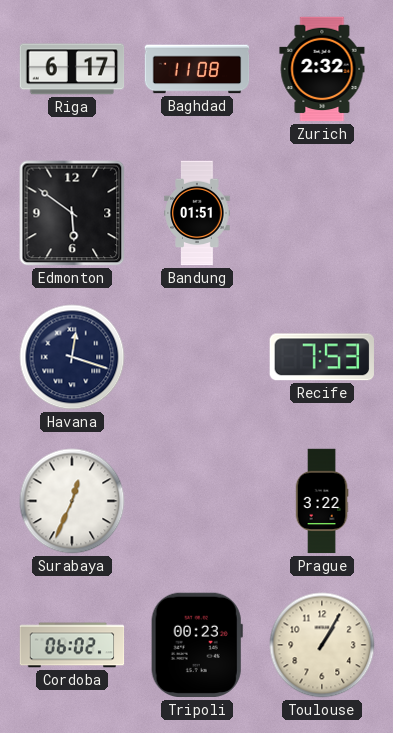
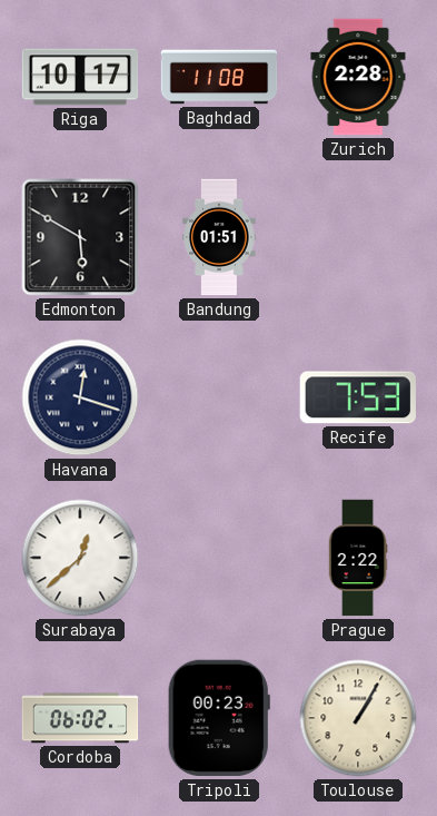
Riga: 6:17 -> 10:17
Zurich: 2:32 -> 2:28
Edmonton: 5:51 -> 5:50
Surabaya: 12:34 -> 12:38
Prague: 3:22 -> 2:22
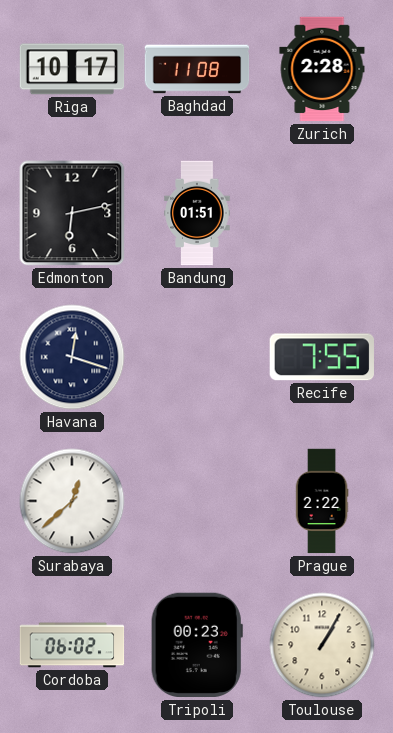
Edmonton: 5:50 -> 6:13
Recife: 7:53 -> 7:55
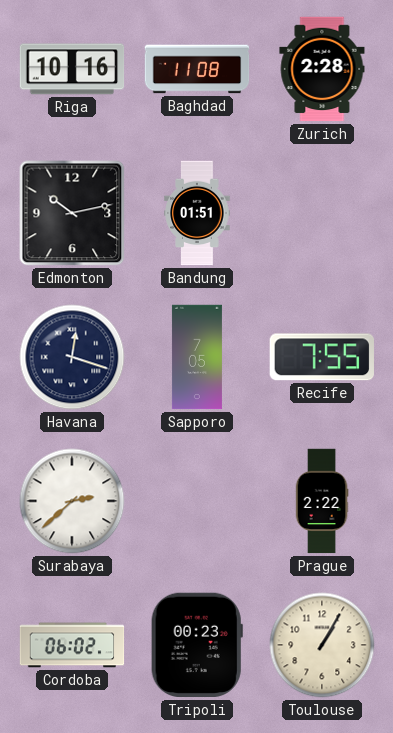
Riga: 10:17 -> 10:16
Edmonton: 6:13 -> 10:13
Sapporo: none -> 7:05
Surabaya: 12:38 -> 2:38
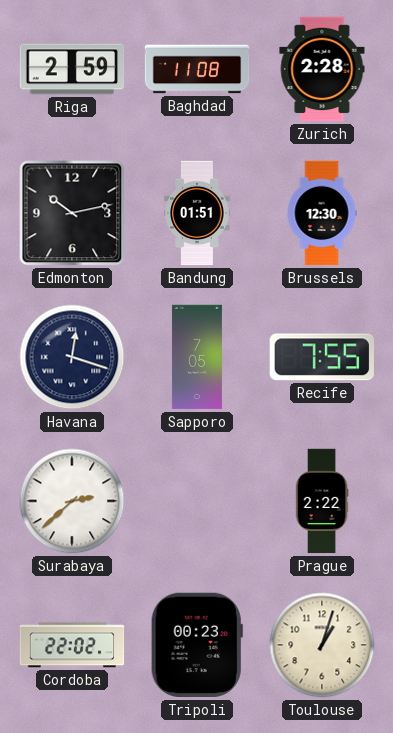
Riga: 10:16 -> 2:59
Brussels: none -> 12:30
Cordoba: 06:02 -> 22:02
Toulouse: 1:05 -> 1:03
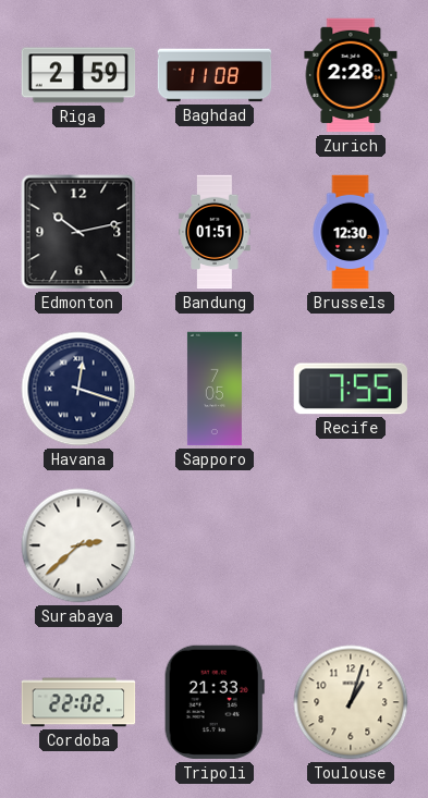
Prague: 2:22 -> none
Tripoli: 00:23 -> 21:33
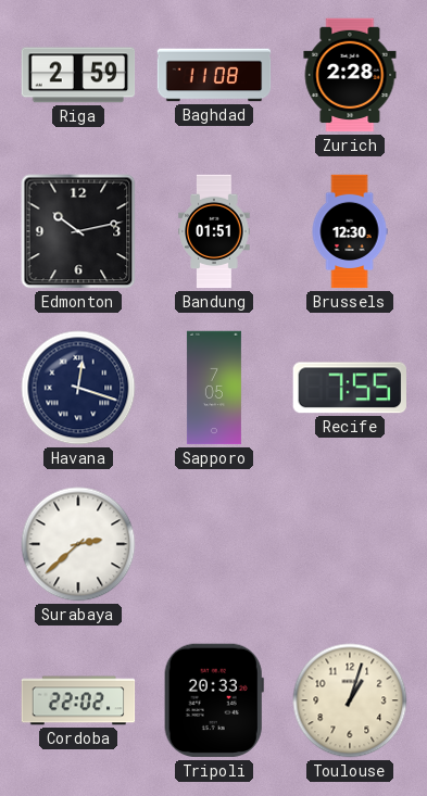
Tripoli: 21:33 -> 20:33
